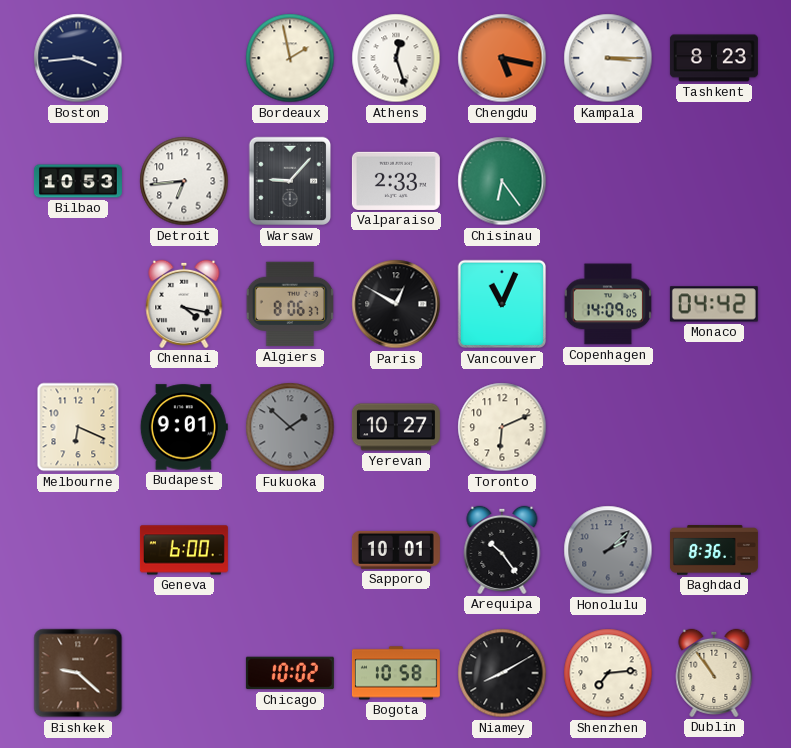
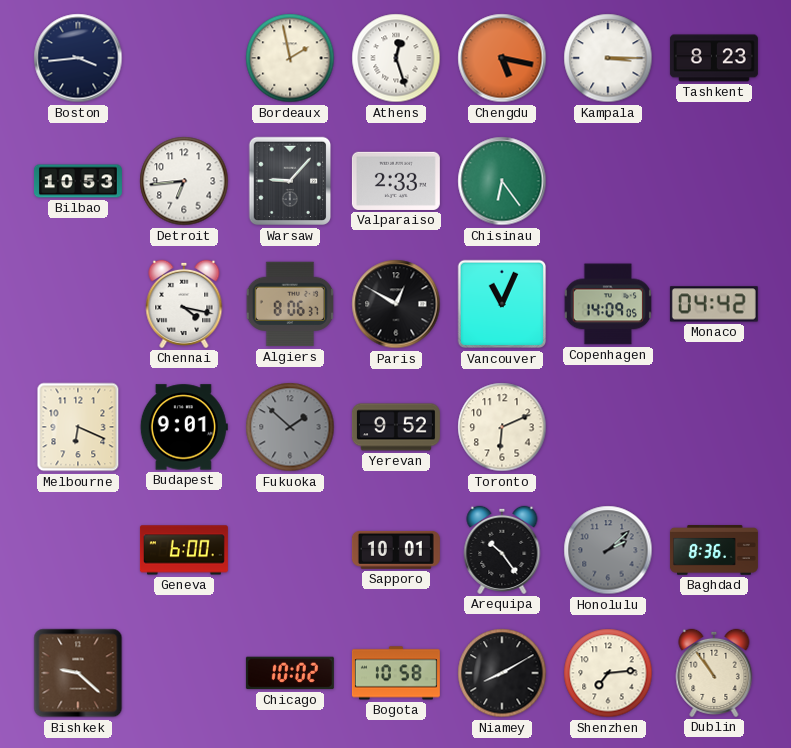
Yerevan: 10:27 -> 9:52
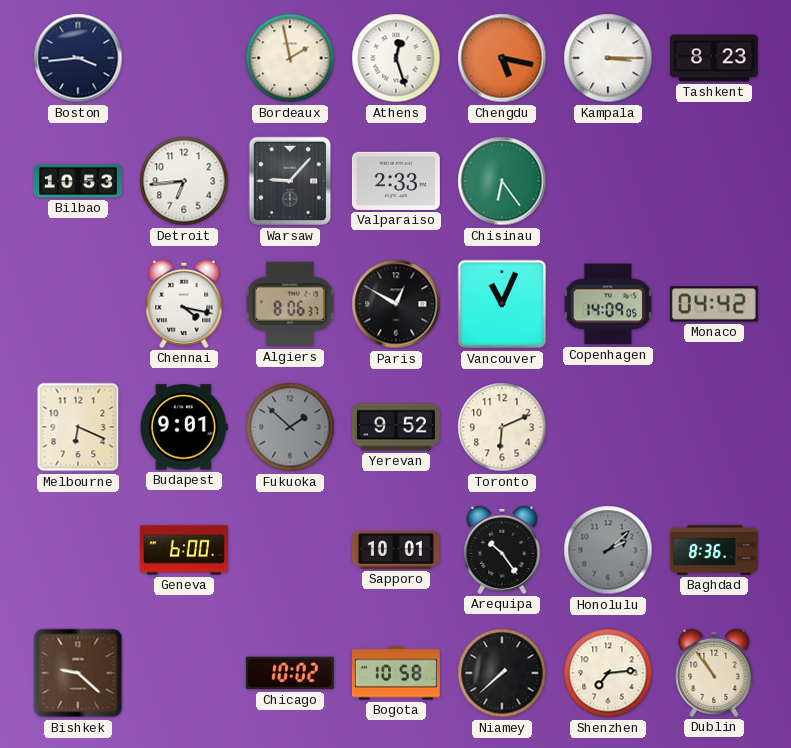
Niamey: 8:10 -> 7:38
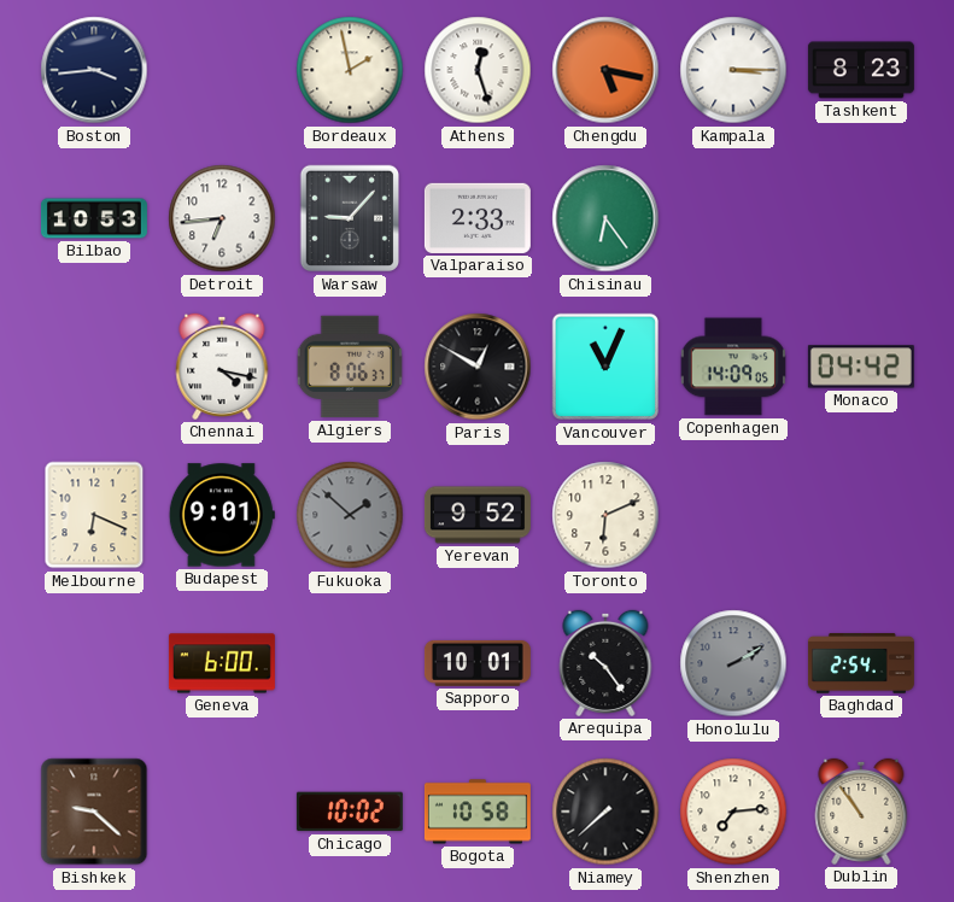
Honolulu: 2:08 -> 2:10
Baghdad: 8:36 -> 2:54
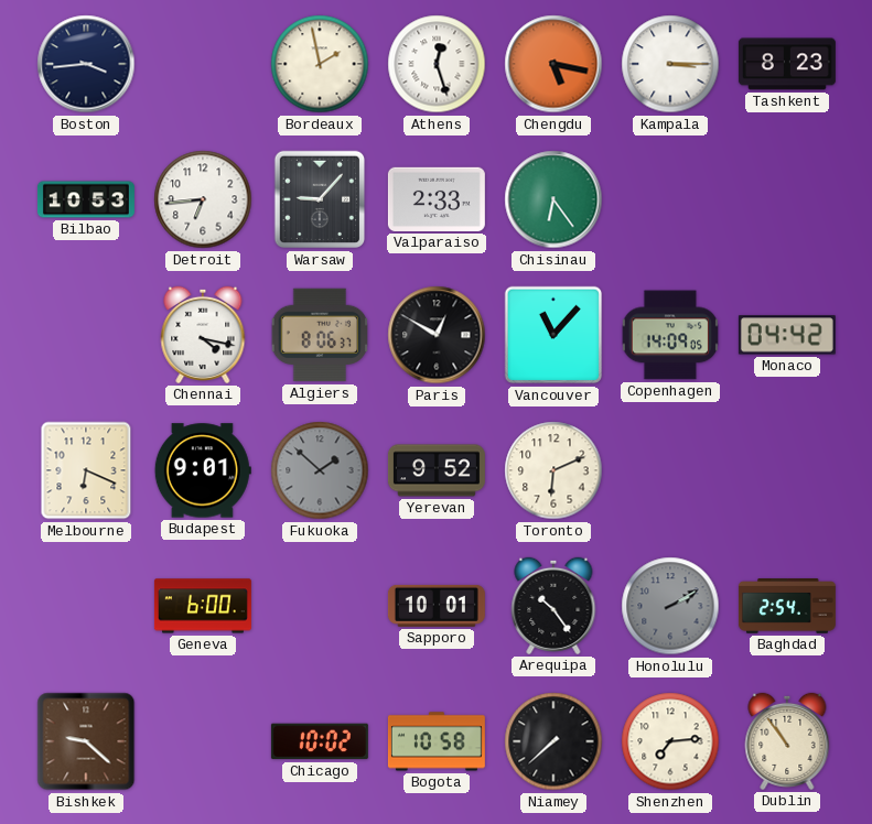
Vancouver: 11:04 -> 11:07
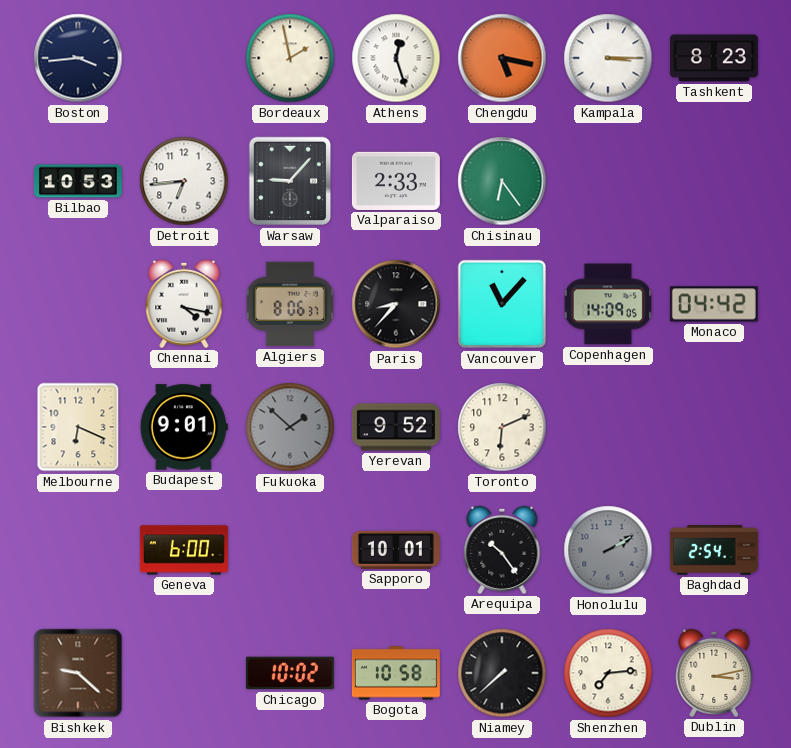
Paris: 12:50 -> 8:37
Dublin: 10:54 -> 3:13
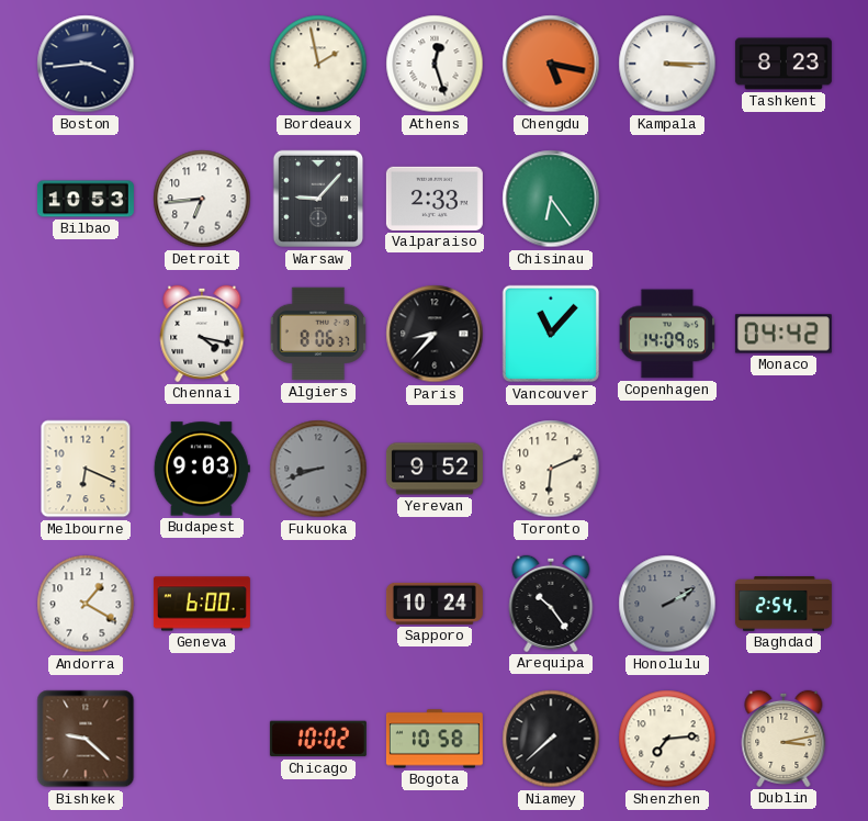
Budapest: 9:01 -> 9:03
Fukuoka: 1:52 -> 8:42
Andorra: none -> 1:20
Sapporo: 10:01 -> 10:24
